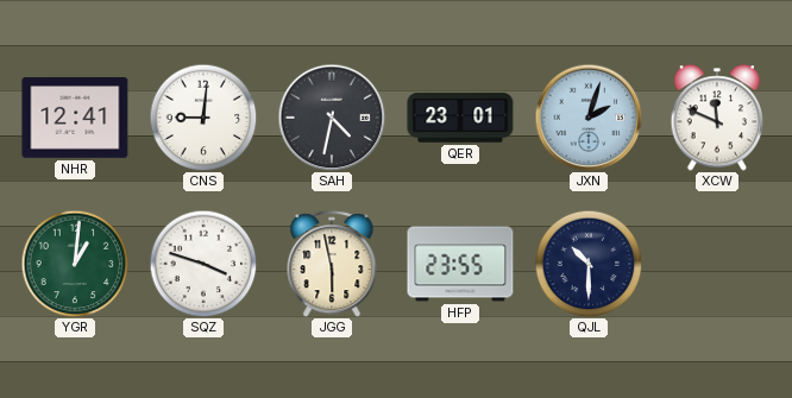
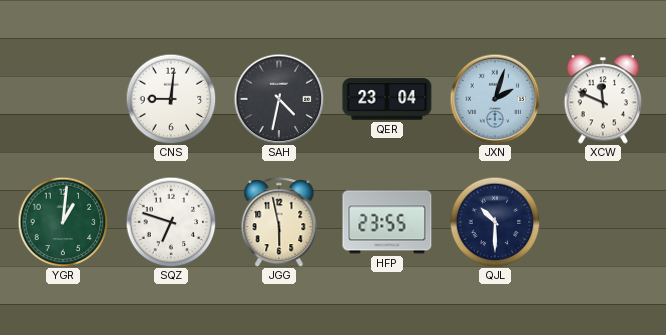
NHR: 12:41 -> none
QER: 23:01 -> 23:04
SQZ: 3:48 -> 6:48
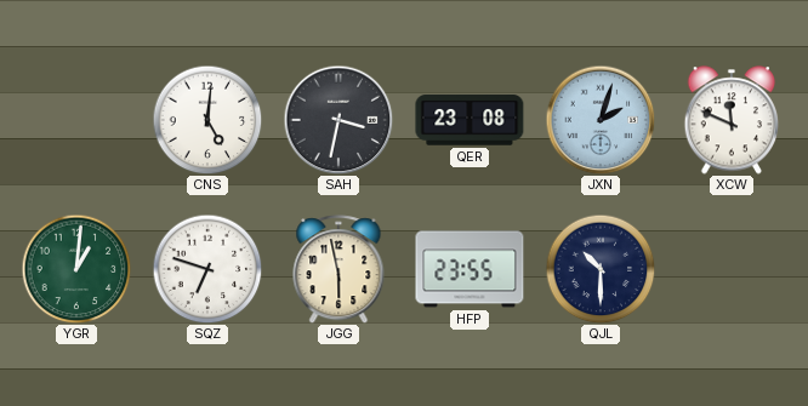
CNS: 9:01 -> 5:01
SAH: 4:32 -> 3:32
QER: 23:04 -> 23:08
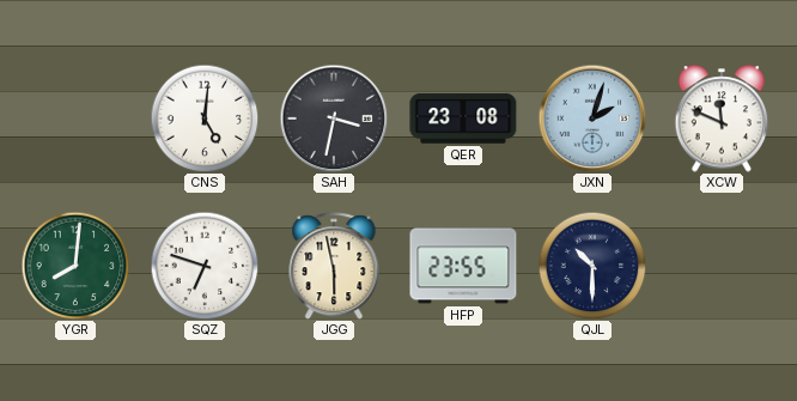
YGR: 1:01 -> 8:01
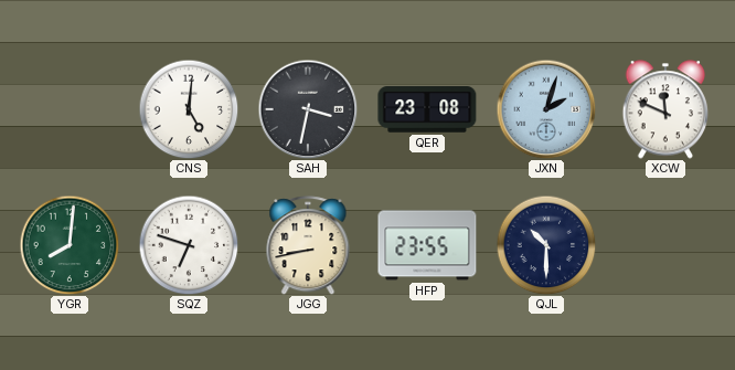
JGG: 5:58 -> 8:43
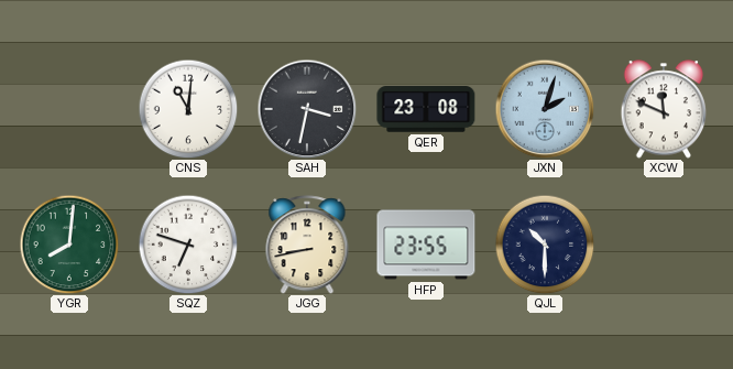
CNS: 5:01 -> 11:01
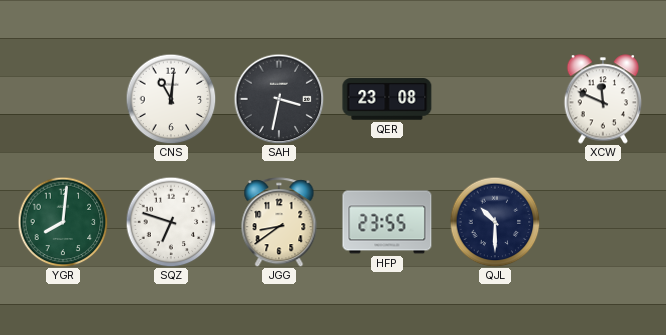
JXN: 2:03 -> none
JGG: 8:43 -> 8:39
